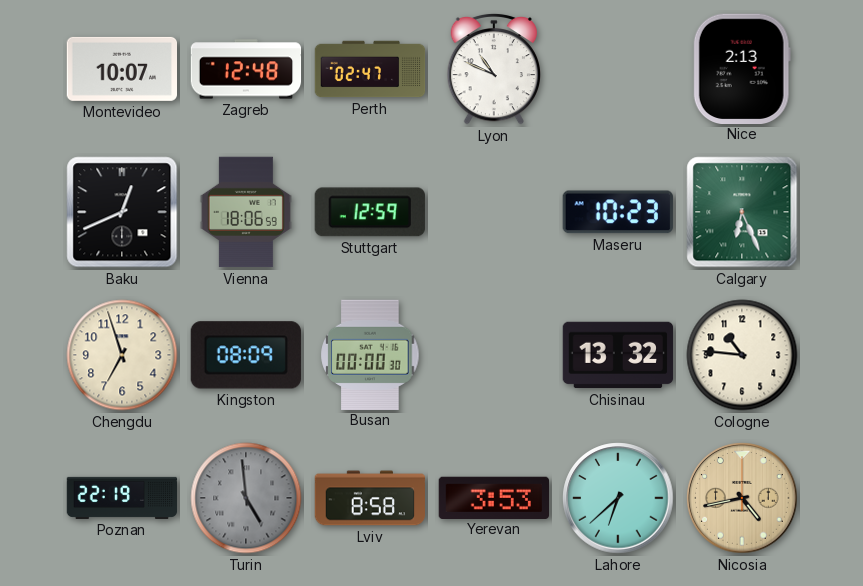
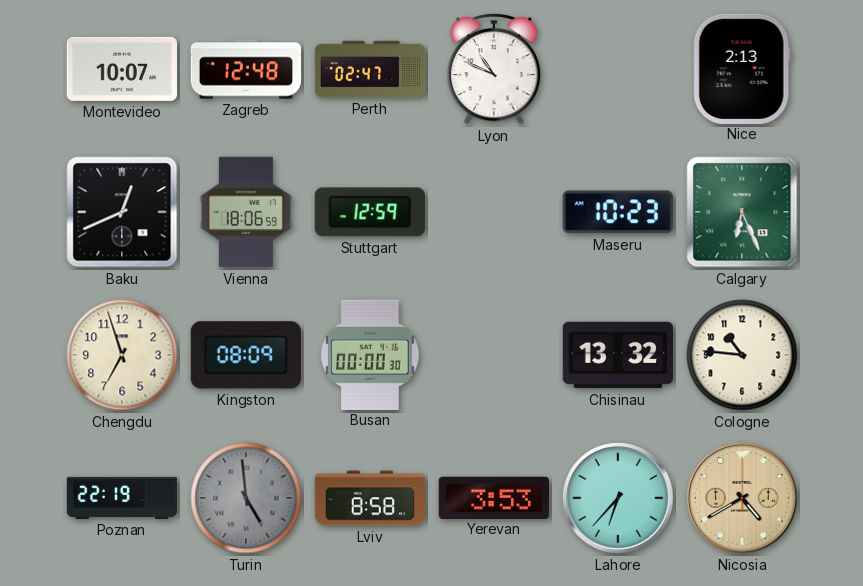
Lahore: 6:38 -> 6:37
Nicosia: 4:43 -> 4:40
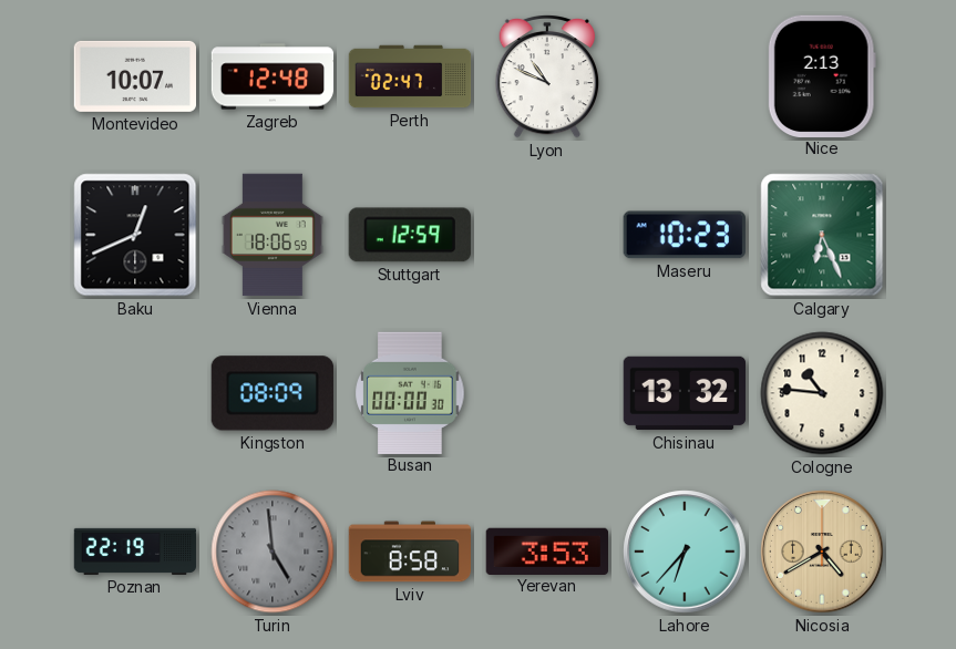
Chengdu: 6:57 -> none
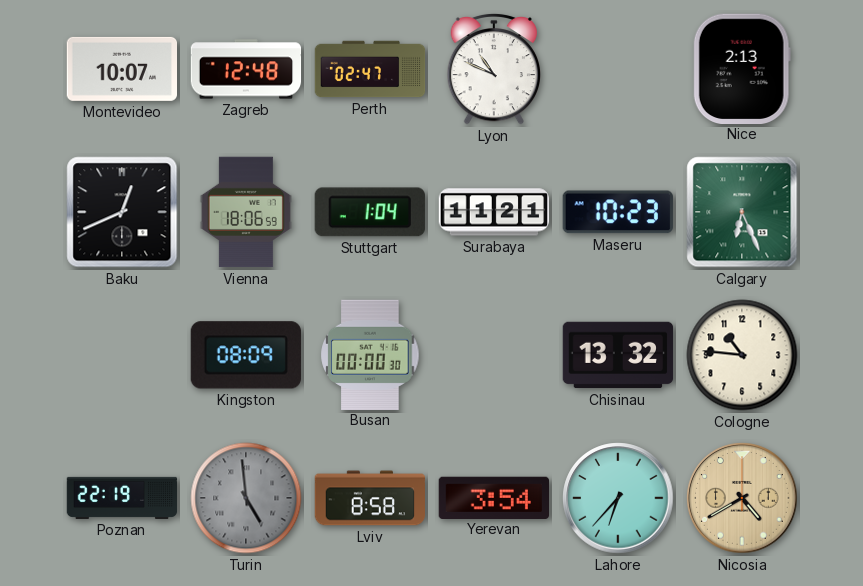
Stuttgart: 12:59 -> 1:04
Surabaya: none -> 11:21
Yerevan: 3:53 -> 3:54
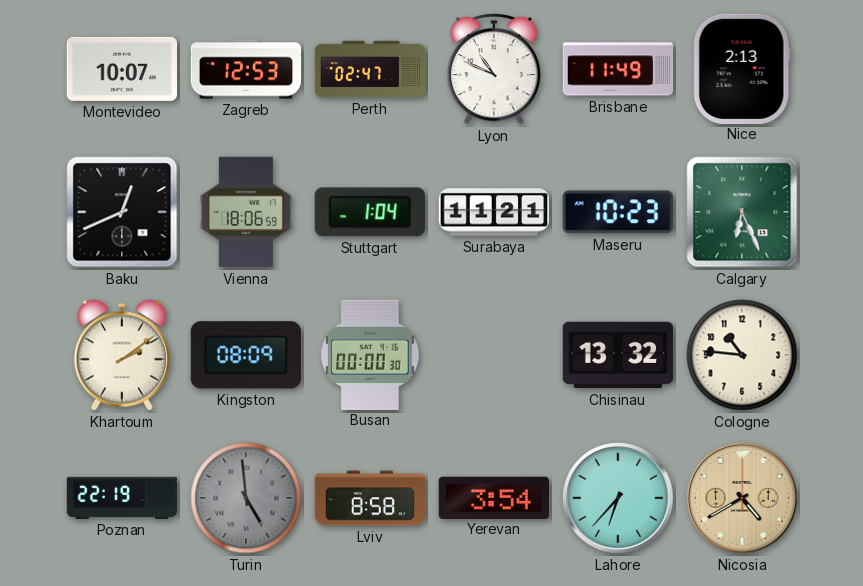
Zagreb: 12:48 -> 12:53
Brisbane: none -> 11:49
Khartoum: none -> 2:09
